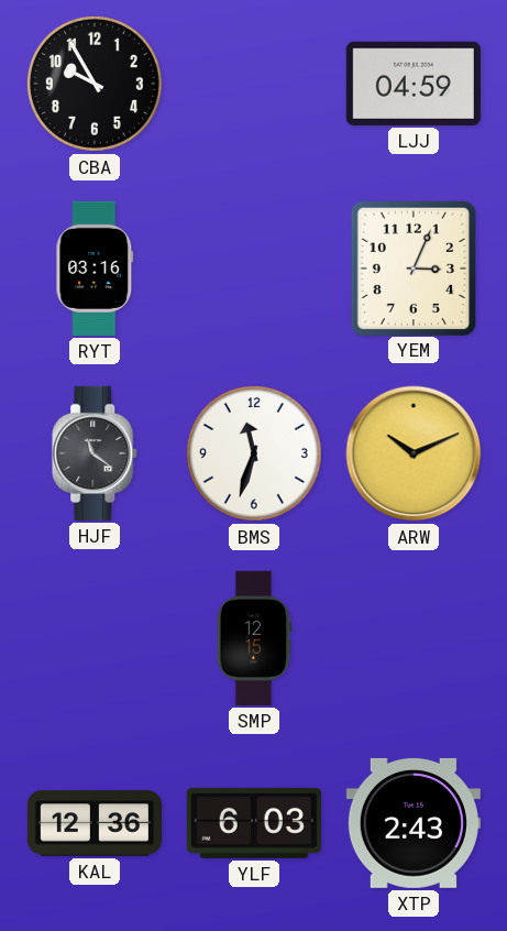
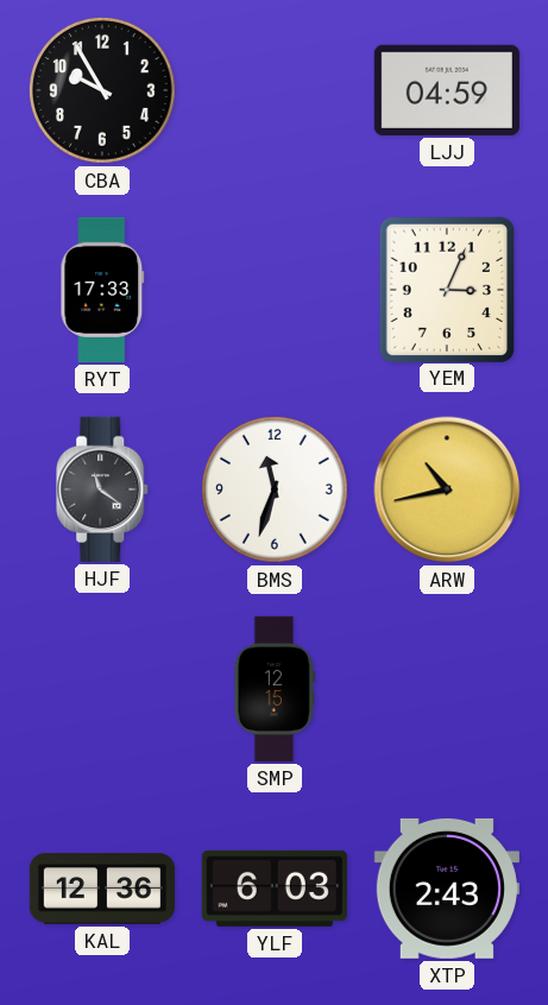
RYT: 03:16 -> 17:33
ARW: 10:11 -> 10:43
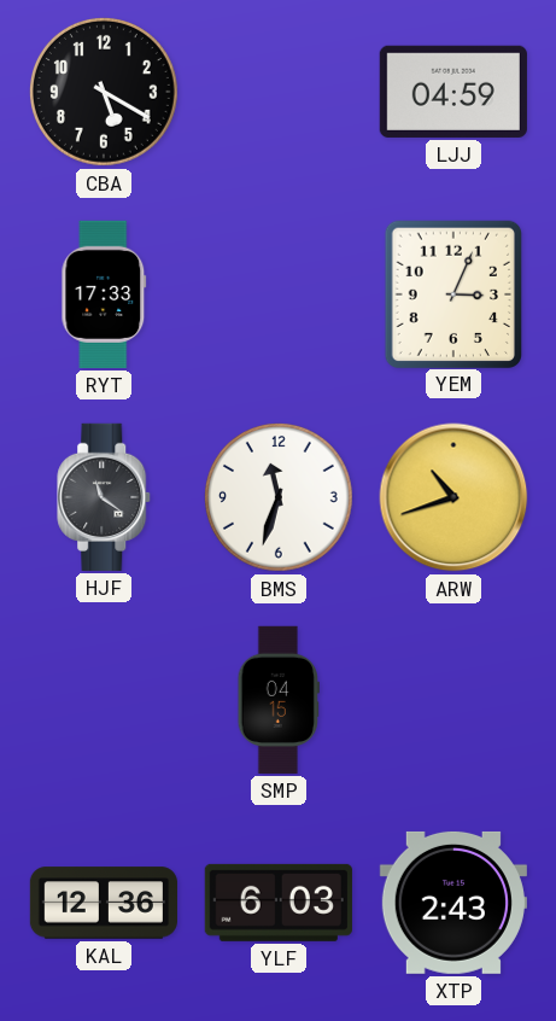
CBA: 9:55 -> 5:20
ARW: 10:43 -> 10:42
SMP: 12:15 -> 04:15
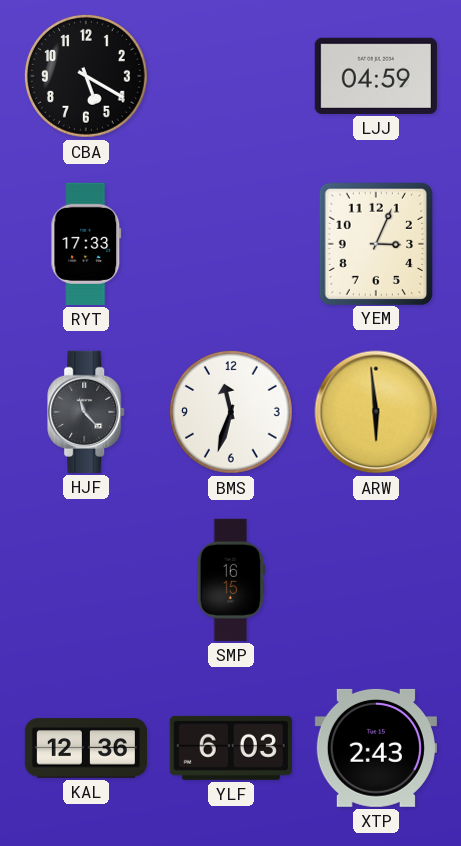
HJF: 11:21 -> 11:23
ARW: 10:42 -> 5:59
SMP: 04:15 -> 16:15
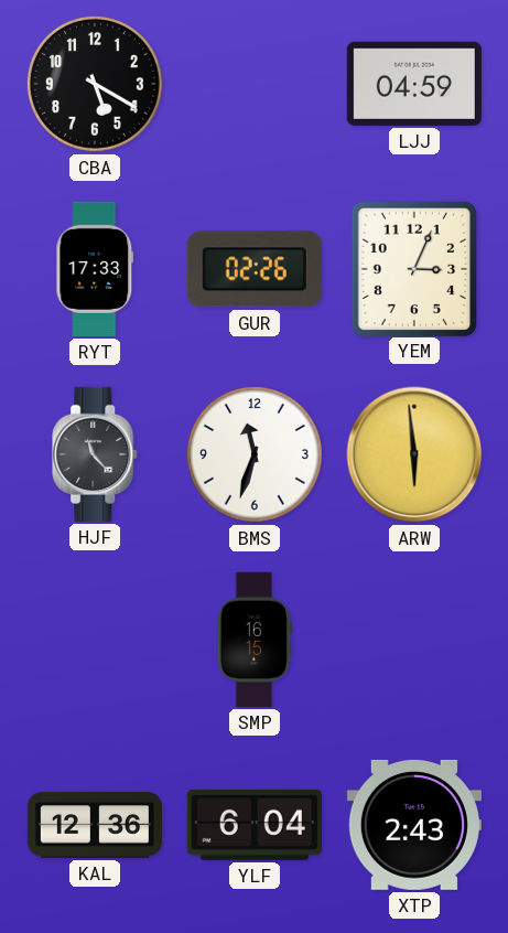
GUR: none -> 02:26
YLF: 6:03 -> 6:04
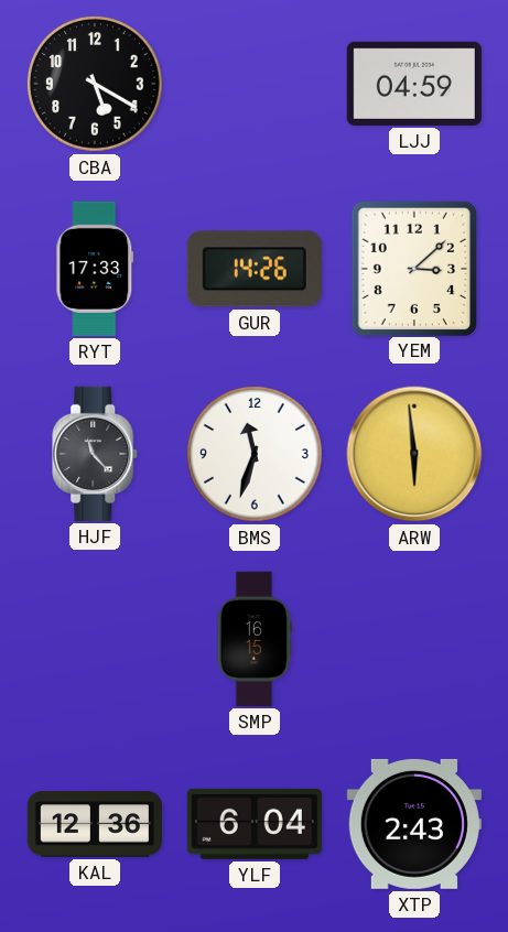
GUR: 02:26 -> 14:26
YEM: 3:04 -> 3:08
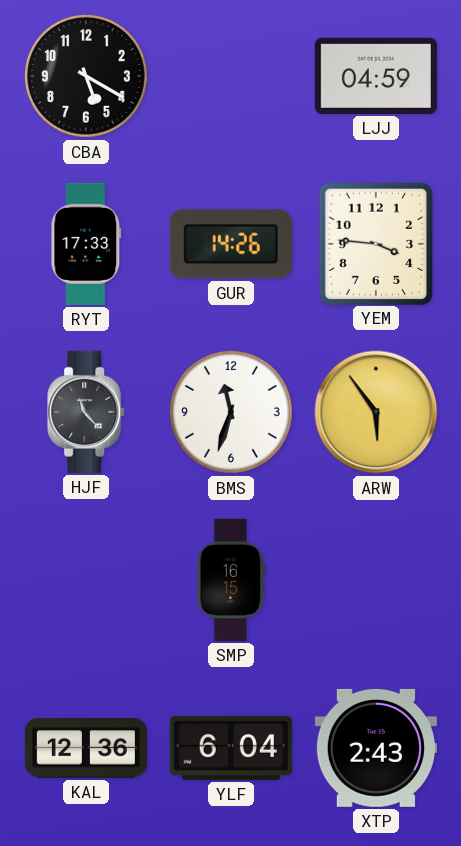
YEM: 3:08 -> 3:46
ARW: 5:59 -> 5:54
